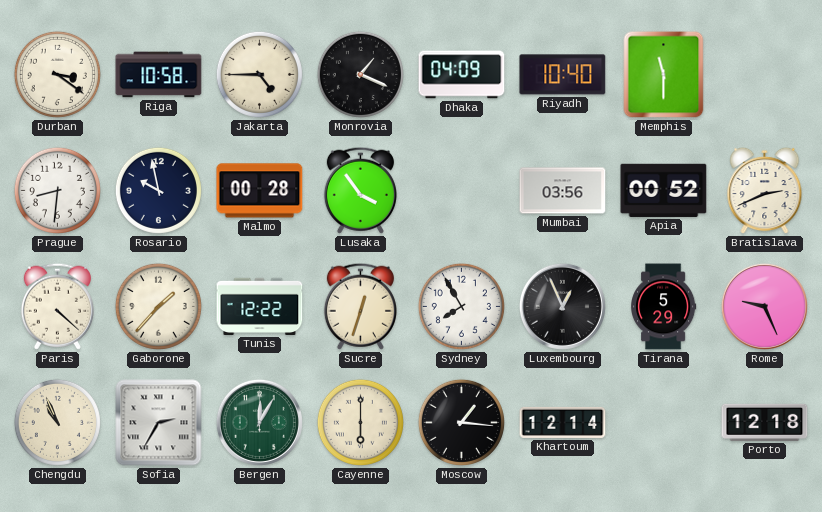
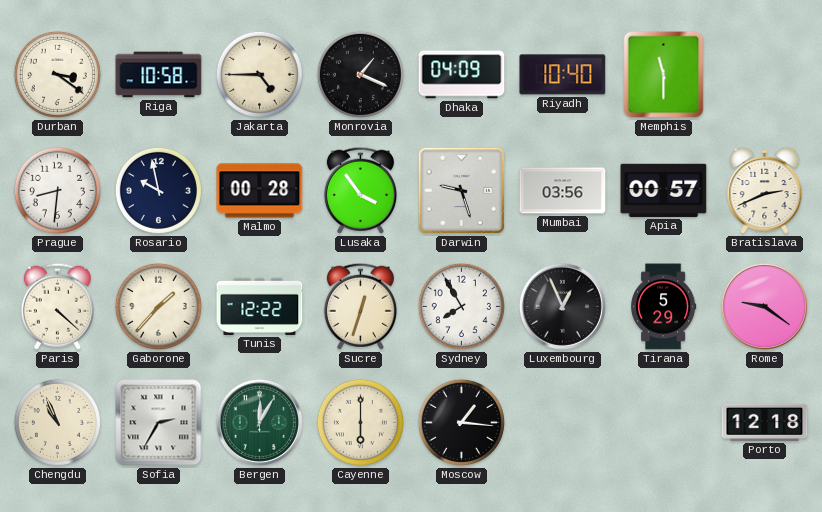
Darwin: none -> 9:27
Apia: 00:52 -> 00:57
Rome: 9:26 -> 9:21
Khartoum: 12:14 -> none
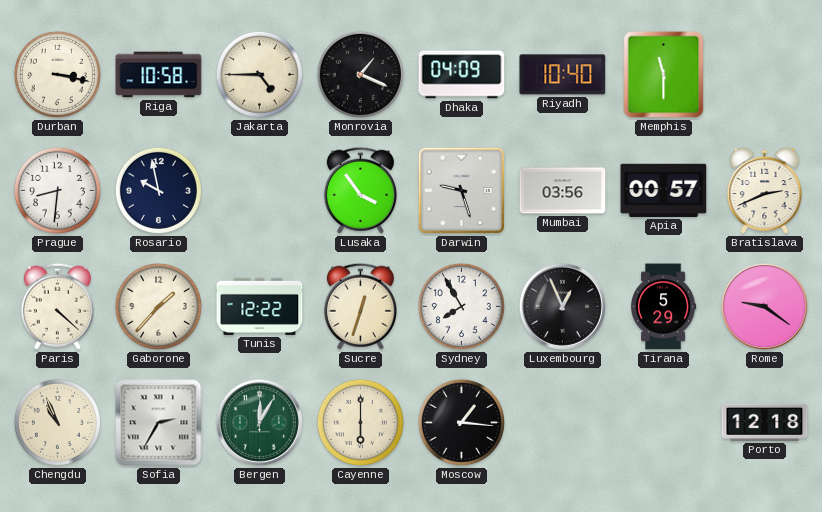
Durban: 3:21 -> 3:17
Malmo: 00:28 -> none
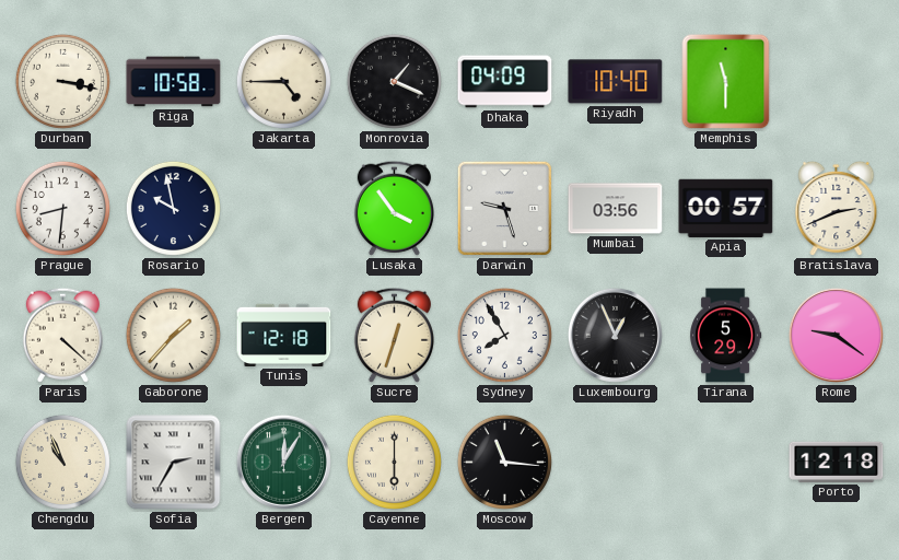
Tunis: 12:22 -> 12:18
Moscow: 1:16 -> 11:16
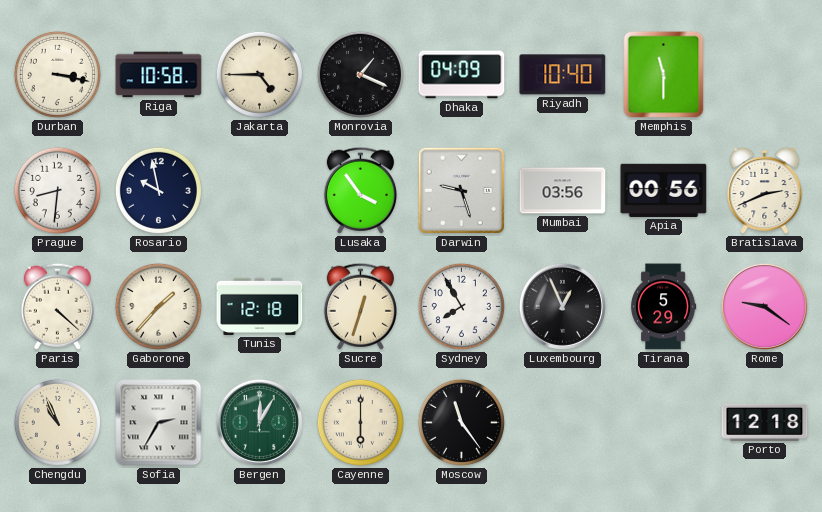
Apia: 00:57 -> 00:56
Moscow: 11:16 -> 11:24
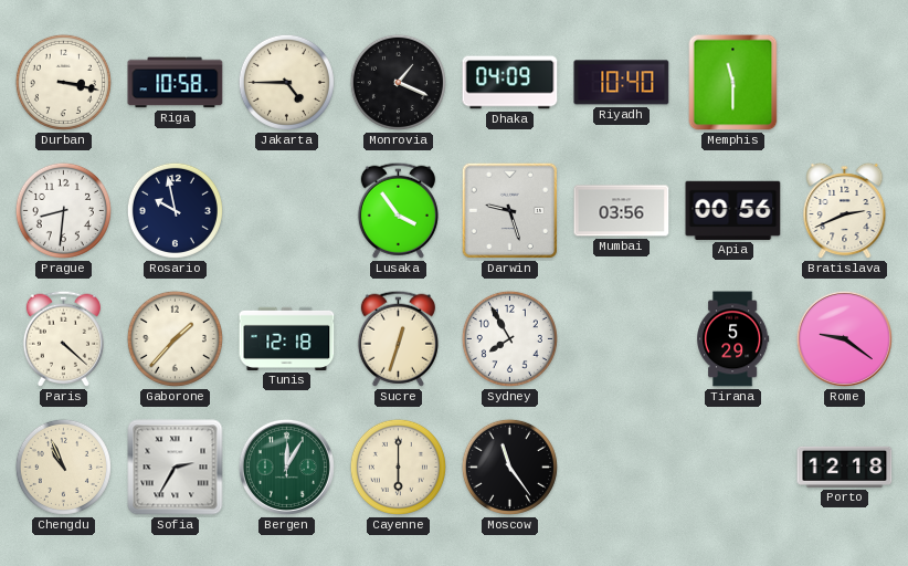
Luxembourg: 12:56 -> none
